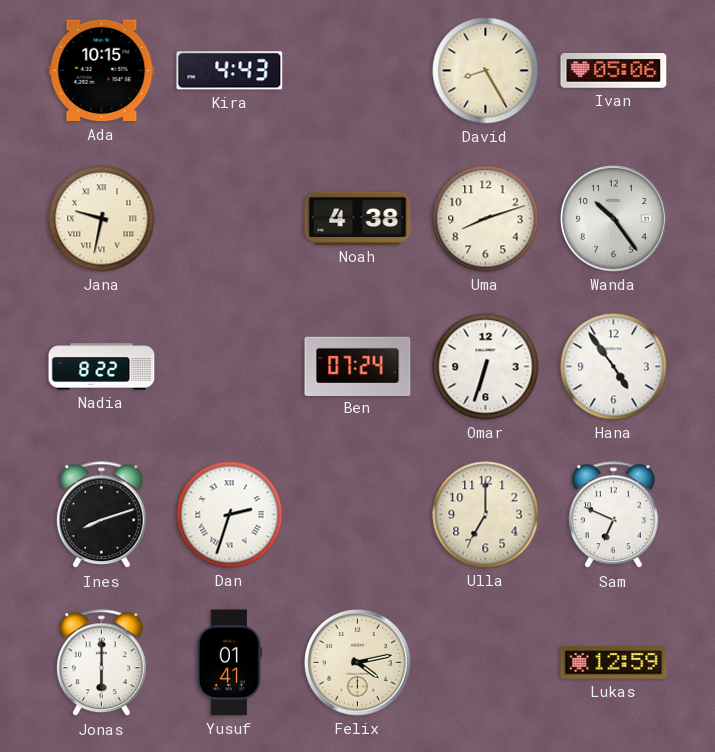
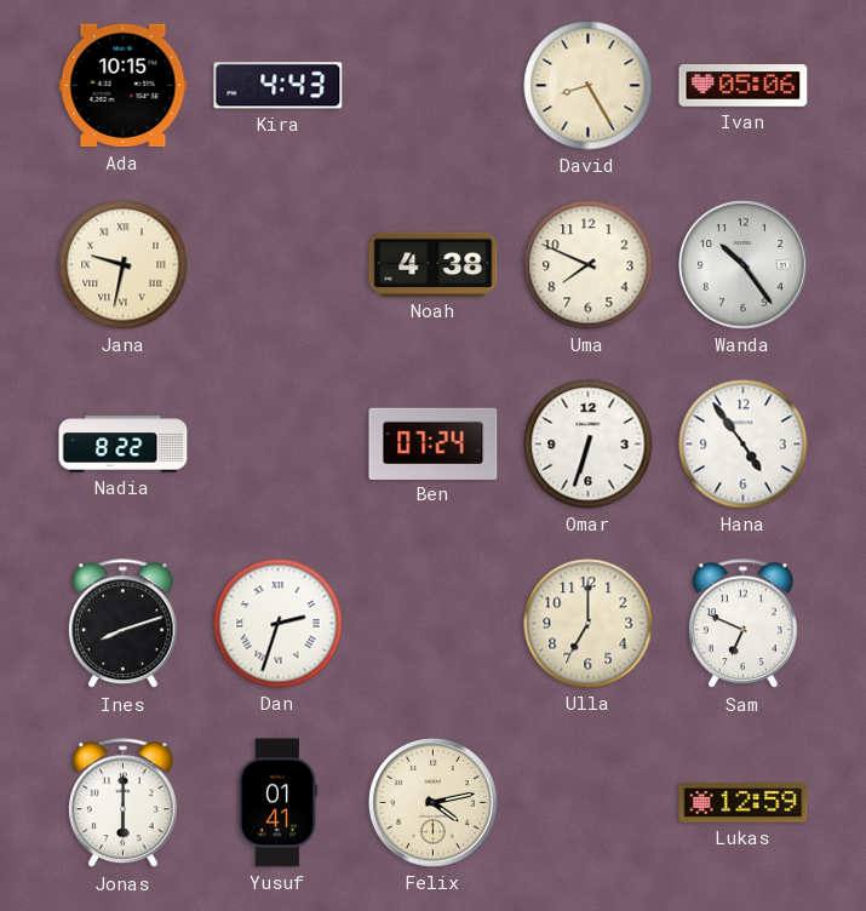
Uma: 8:12 -> 7:49
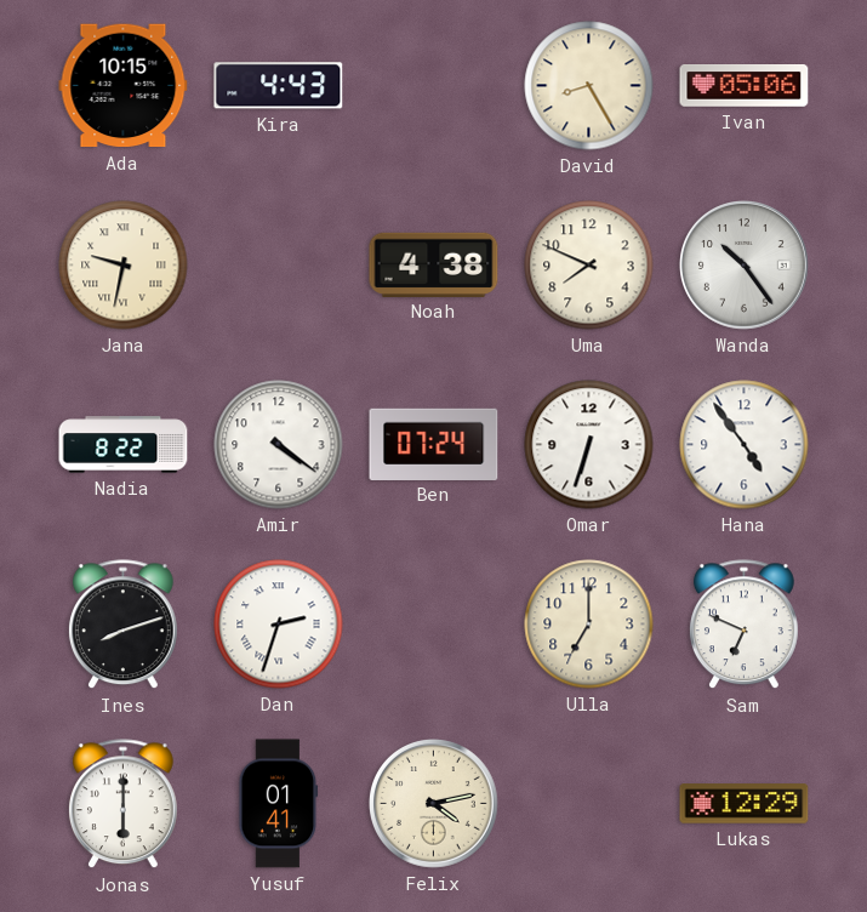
Amir: none -> 4:21
Lukas: 12:59 -> 12:29
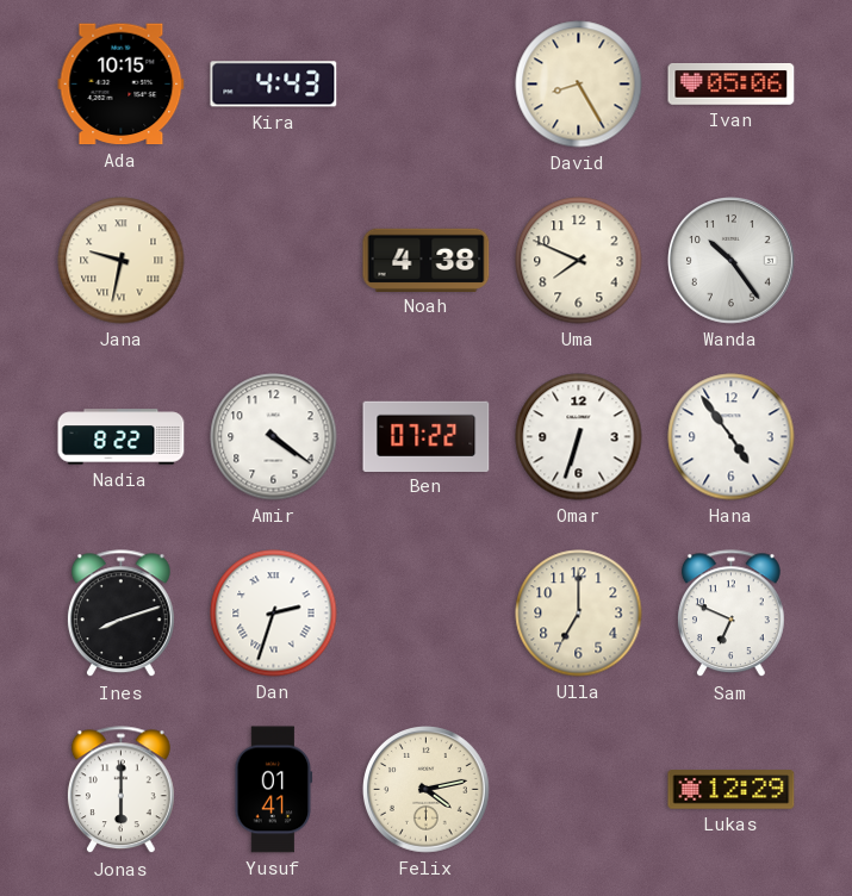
Ben: 07:24 -> 07:22
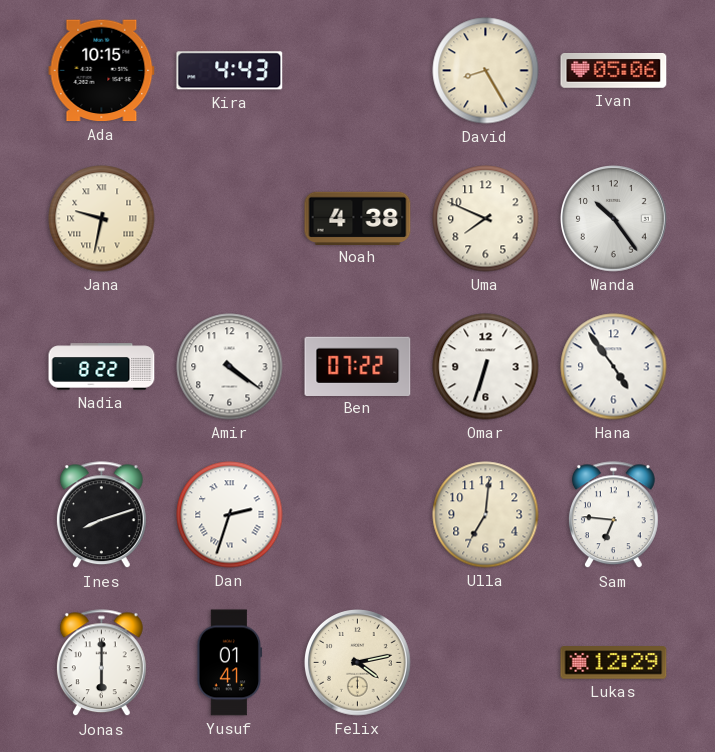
Ulla: 7:00 -> 7:01
Sam: 6:49 -> 6:46
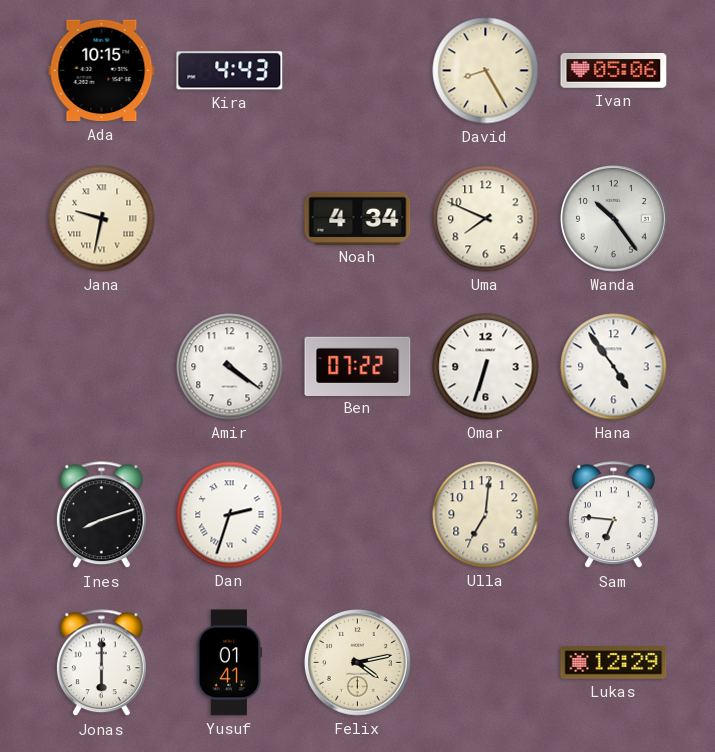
Noah: 4:38 -> 4:34
Nadia: 8:22 -> none
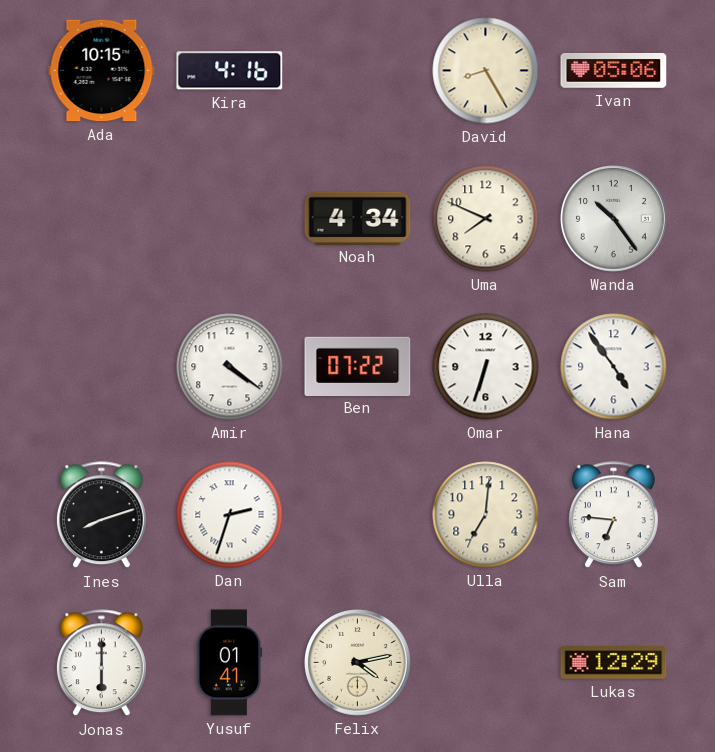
Kira: 4:43 -> 4:16
Jana: 9:32 -> none
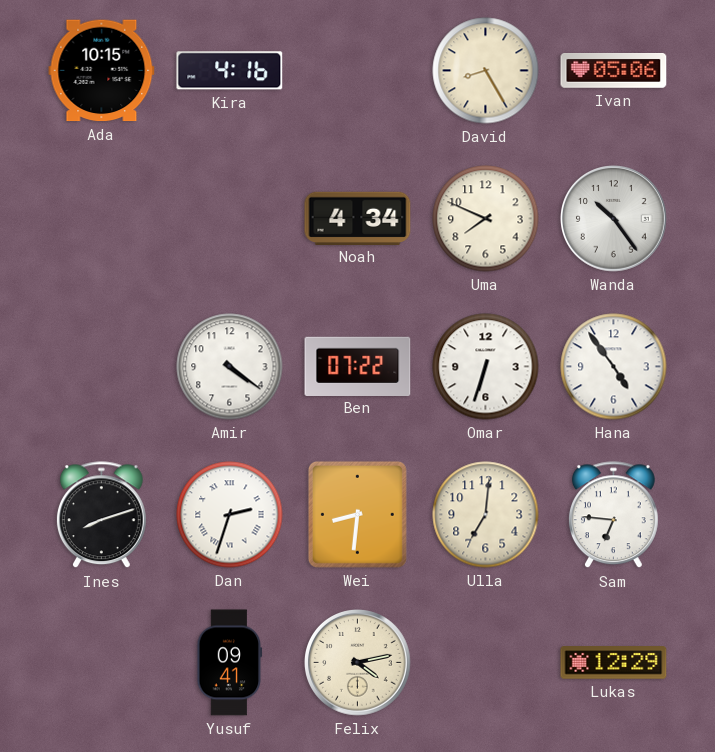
Wei: none -> 8:31
Jonas: 6:00 -> none
Yusuf: 01:41 -> 09:41
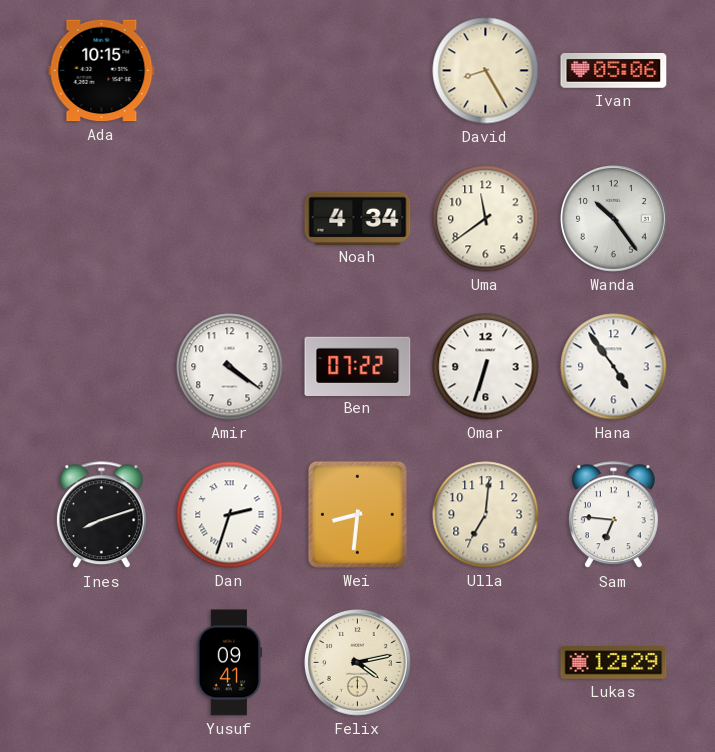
Kira: 4:16 -> none
Uma: 7:49 -> 11:39
